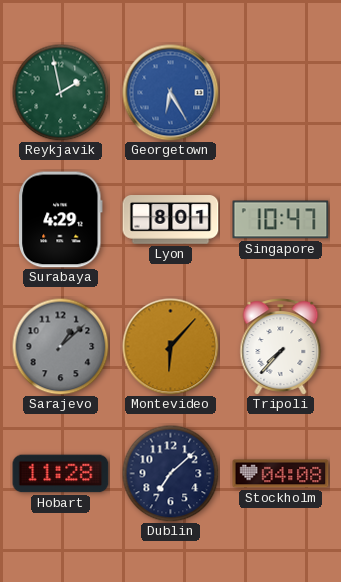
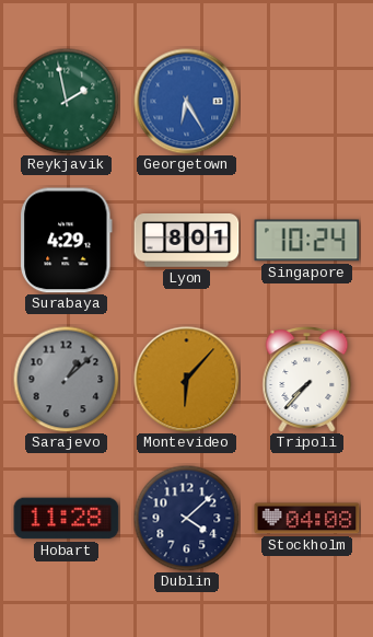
Singapore: 10:47 -> 10:24
Dublin: 7:08 -> 4:08
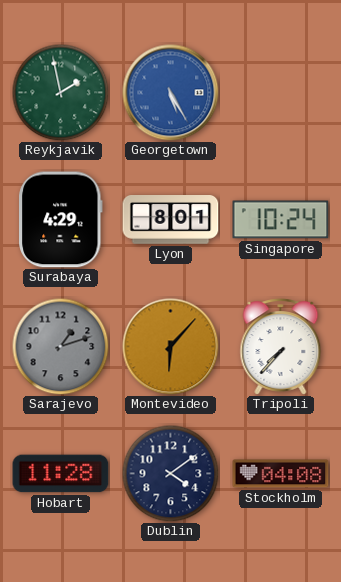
Georgetown: 6:25 -> 5:25
Sarajevo: 1:08 -> 1:12
Dublin: 4:08 -> 4:09
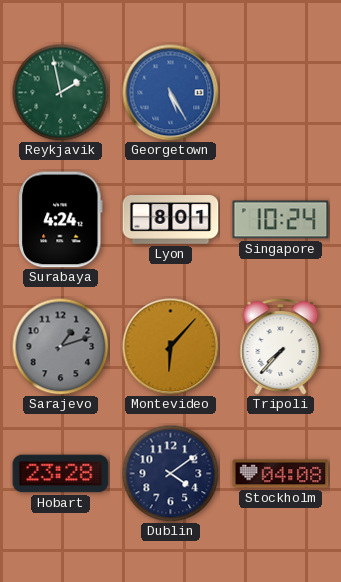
Surabaya: 4:29 -> 4:24
Hobart: 11:28 -> 23:28
